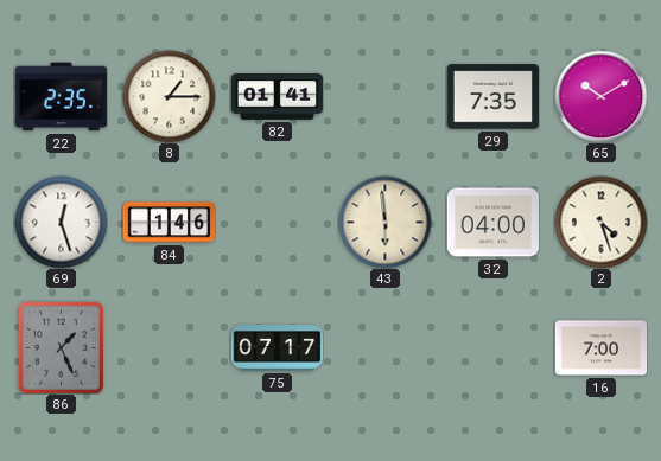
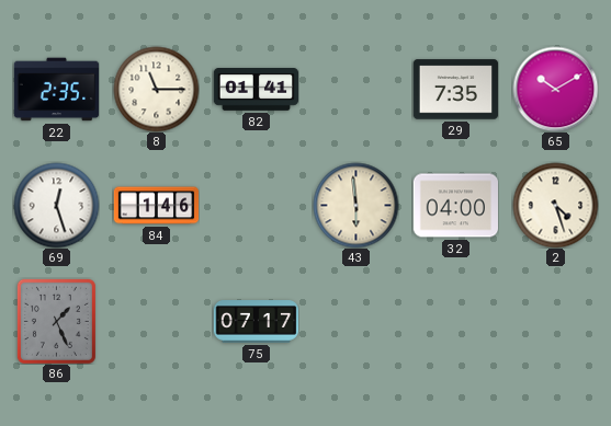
8: 1:15 -> 11:15
16: 7:00 -> none
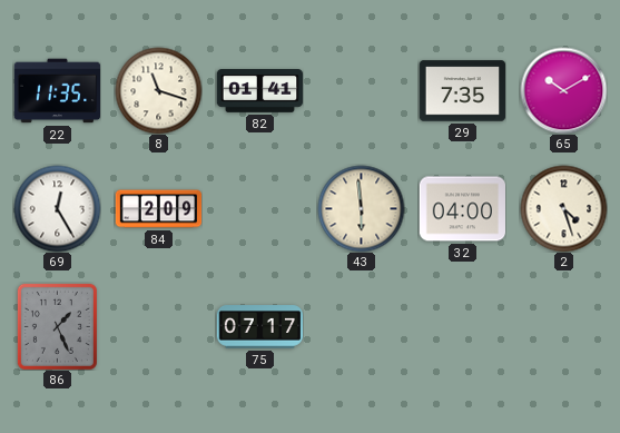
22: 2:35 -> 11:35
8: 11:15 -> 11:18
69: 12:27 -> 12:25
84: 1:46 -> 2:09
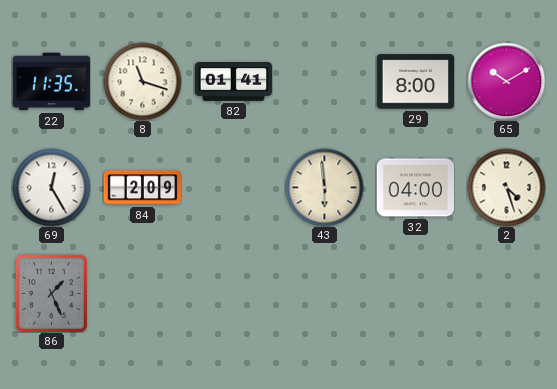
29: 7:35 -> 8:00
75: 07:17 -> none
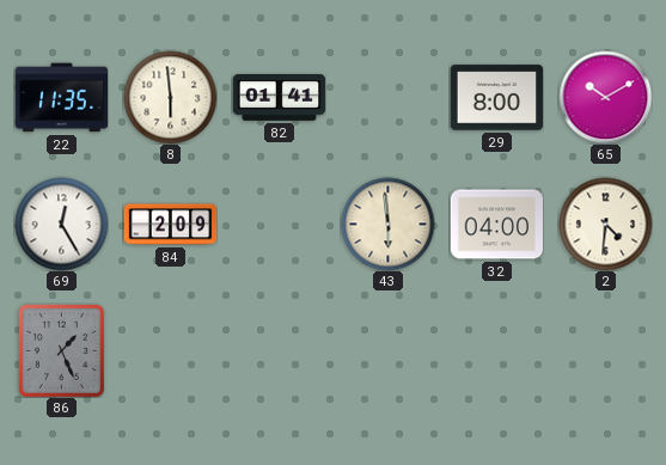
8: 11:18 -> 5:59
2: 4:27 -> 4:31
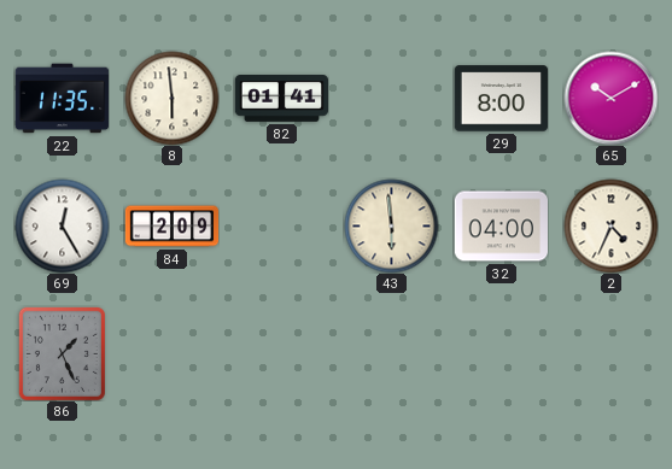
2: 4:31 -> 4:34
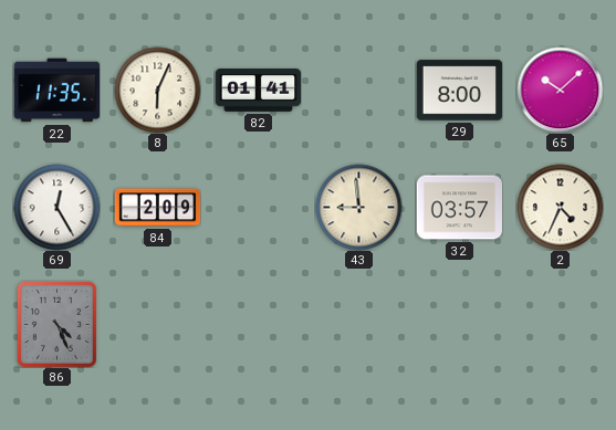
8: 5:59 -> 6:04
65: 10:10 -> 10:08
43: 5:59 -> 8:59
32: 04:00 -> 03:57
86: 1:26 -> 4:26
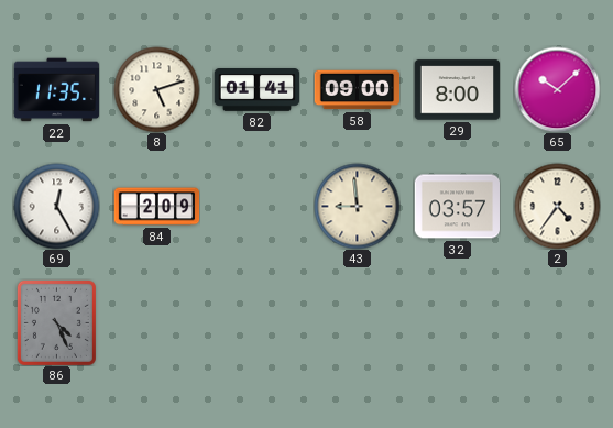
8: 6:04 -> 5:12
58: none -> 09:00
2: 4:34 -> 4:36
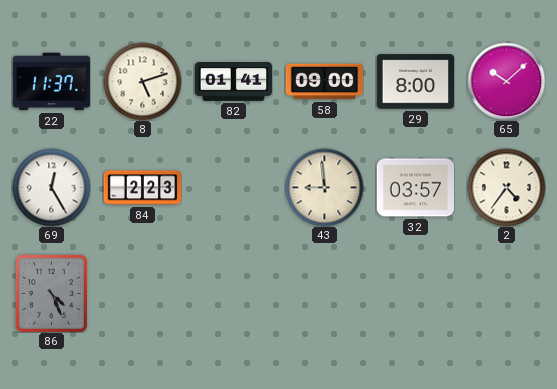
22: 11:35 -> 11:37
84: 2:09 -> 2:23
